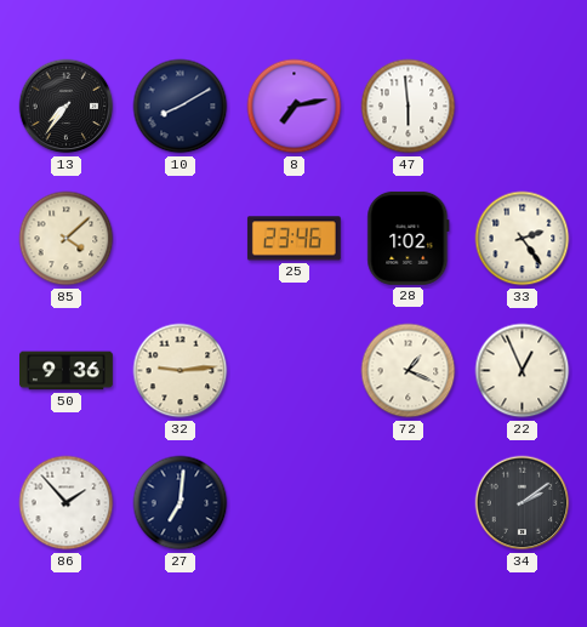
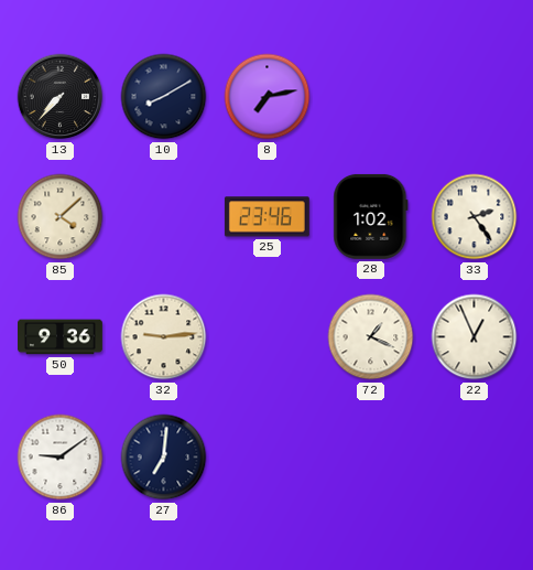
13: 7:36 -> 7:37
47: 5:59 -> none
86: 1:53 -> 9:09
34: 2:09 -> none
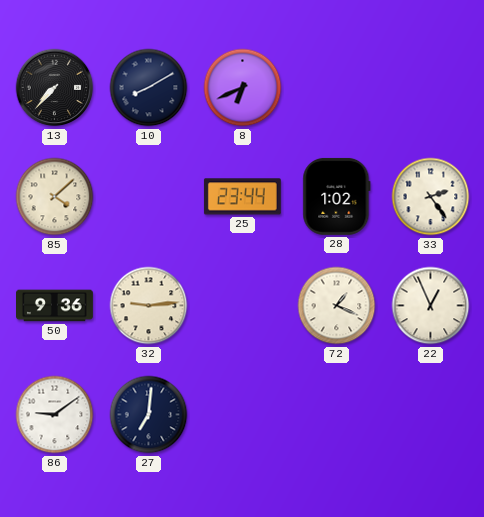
8: 7:13 -> 6:41
25: 23:46 -> 23:44
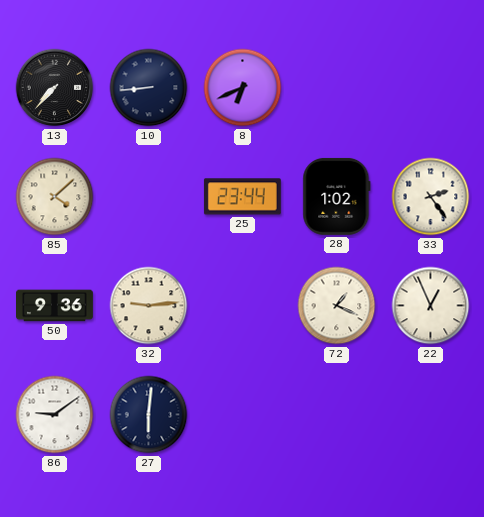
10: 8:10 -> 8:44
27: 7:01 -> 6:01
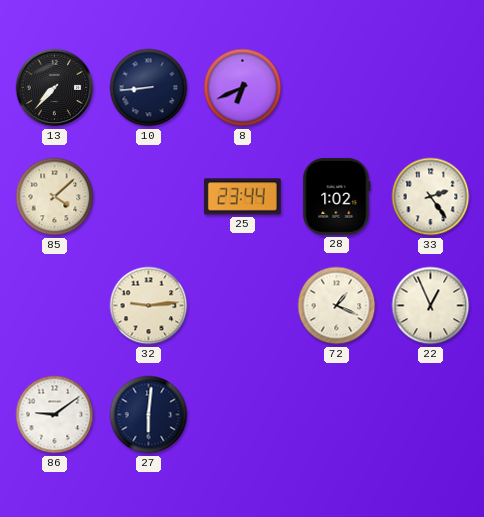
50: 9:36 -> none
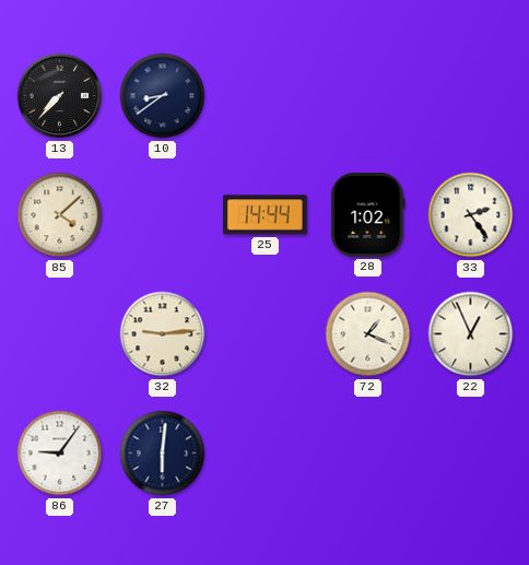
10: 8:44 -> 8:39
8: 6:41 -> none
25: 23:44 -> 14:44
86: 9:09 -> 9:06
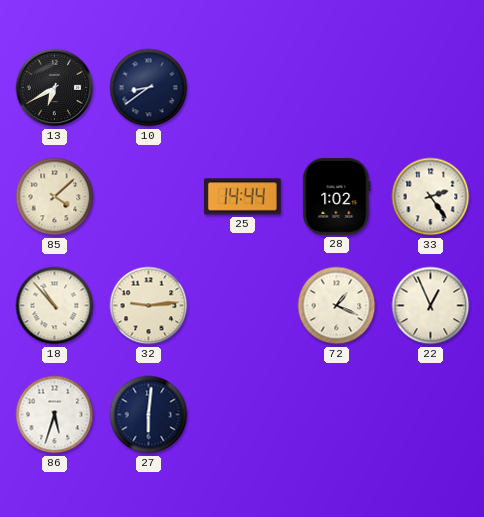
13: 7:37 -> 6:40
18: none -> 10:53
86: 9:06 -> 5:33
